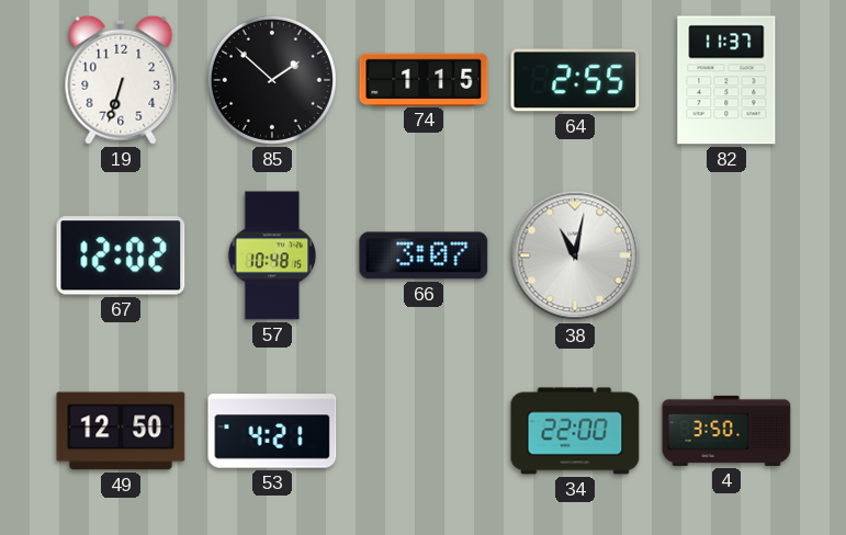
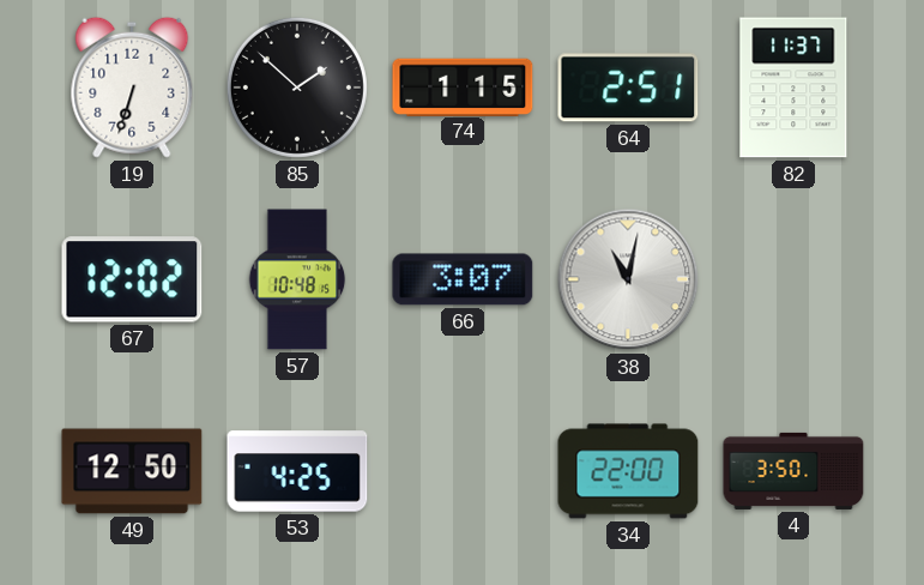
64: 2:55 -> 2:51
53: 4:21 -> 4:25
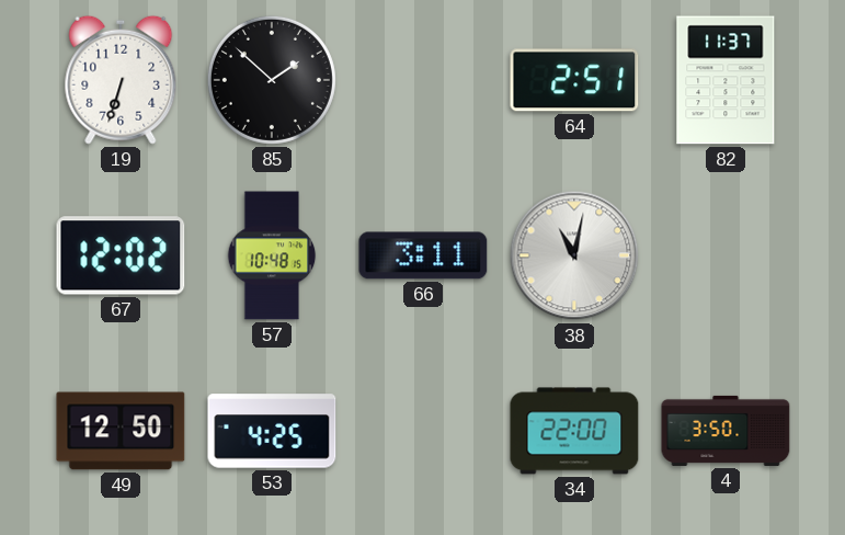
74: 1:15 -> none
66: 3:07 -> 3:11
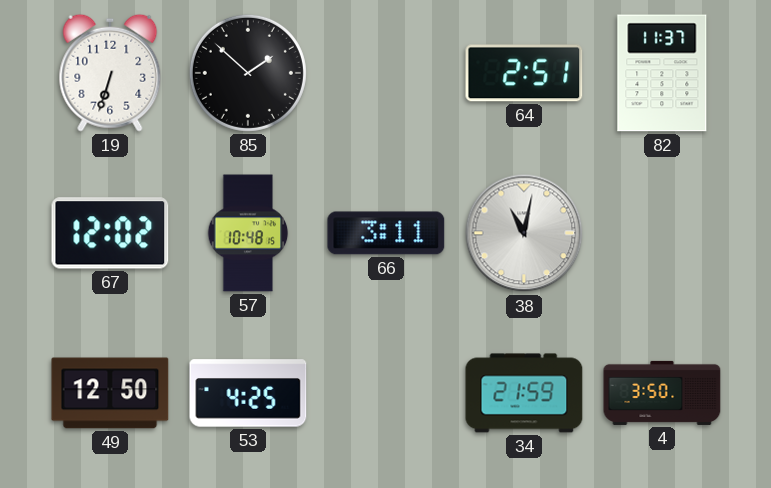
34: 22:00 -> 21:59
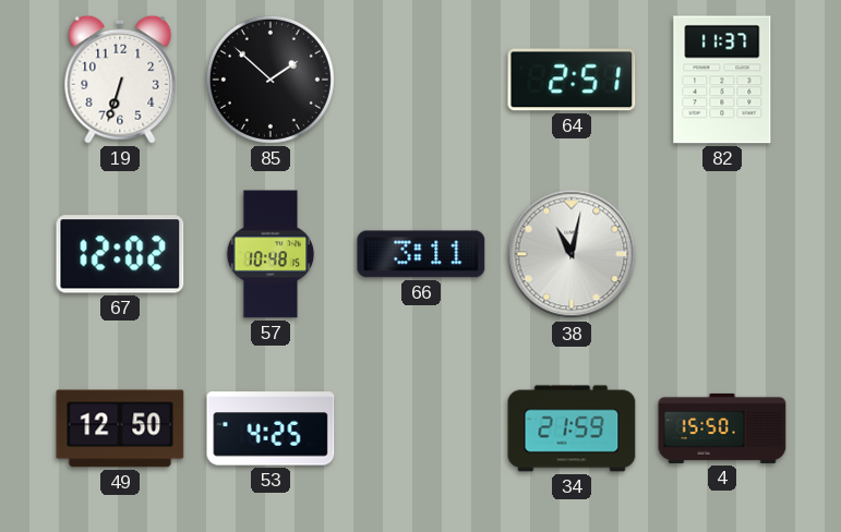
4: 3:50 -> 15:50
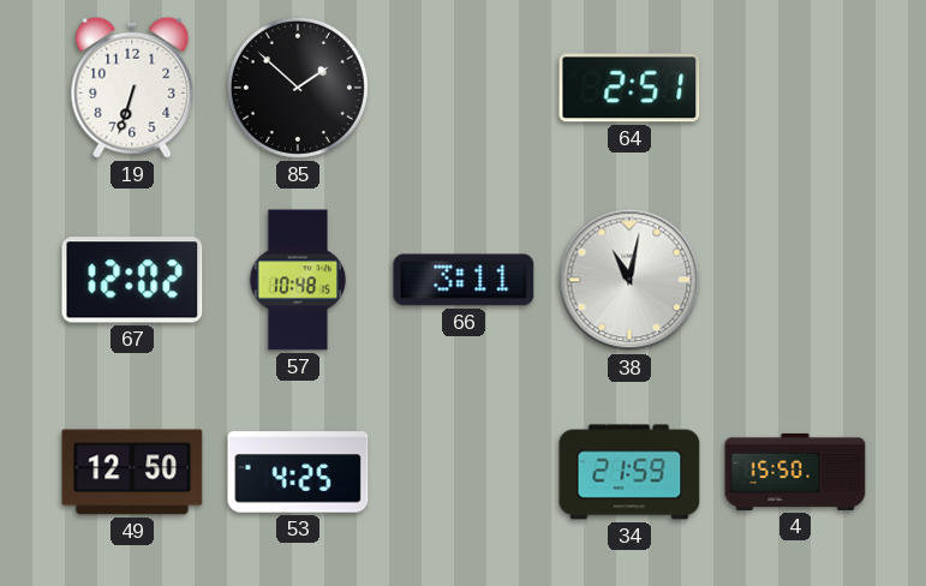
82: 11:37 -> none
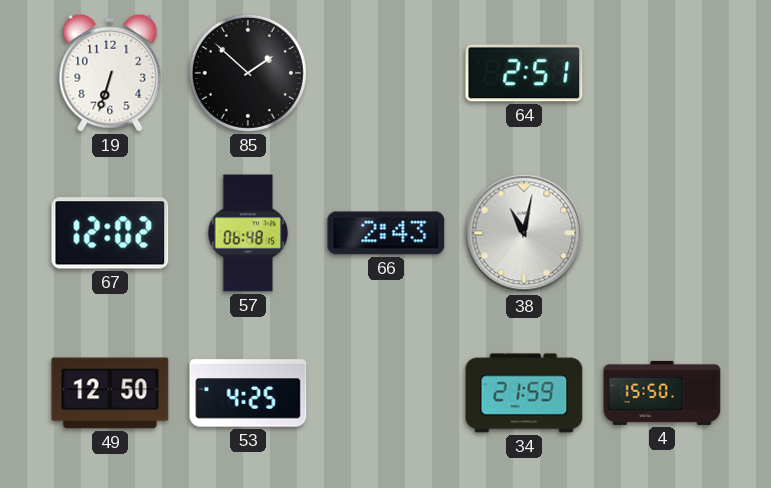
57: 10:48 -> 06:48
66: 3:11 -> 2:43
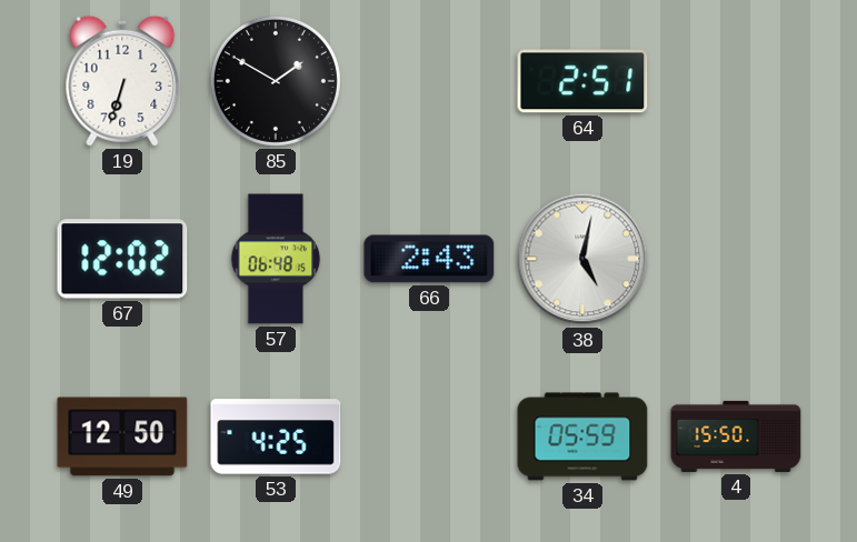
85: 1:52 -> 1:50
38: 11:02 -> 5:02
34: 21:59 -> 05:59
